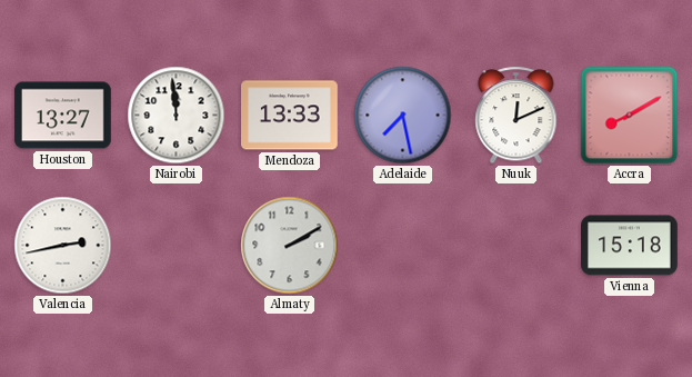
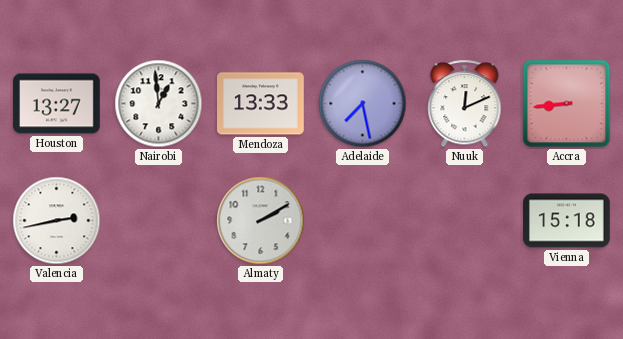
Nairobi: 11:59 -> 12:59
Accra: 8:10 -> 8:44
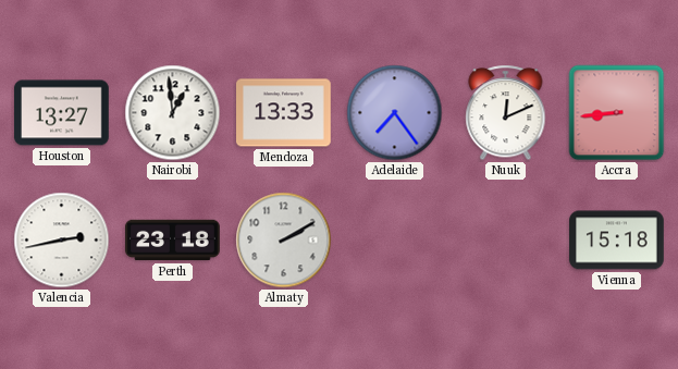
Adelaide: 7:28 -> 7:24
Perth: none -> 23:18
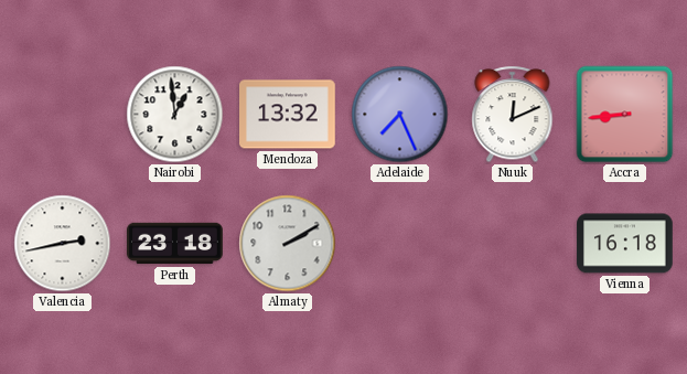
Houston: 13:27 -> none
Mendoza: 13:33 -> 13:32
Adelaide: 7:24 -> 7:26
Vienna: 15:18 -> 16:18
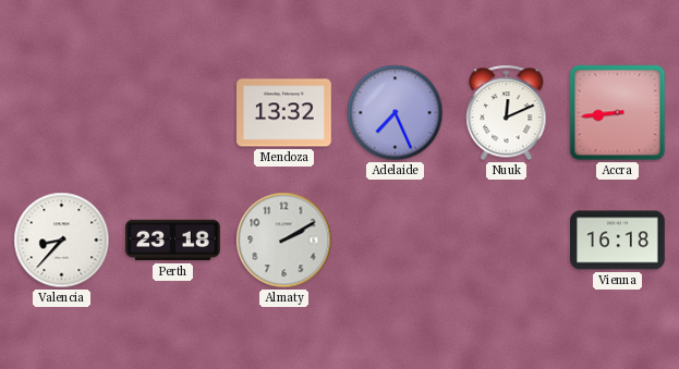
Nairobi: 12:59 -> none
Valencia: 2:43 -> 8:37
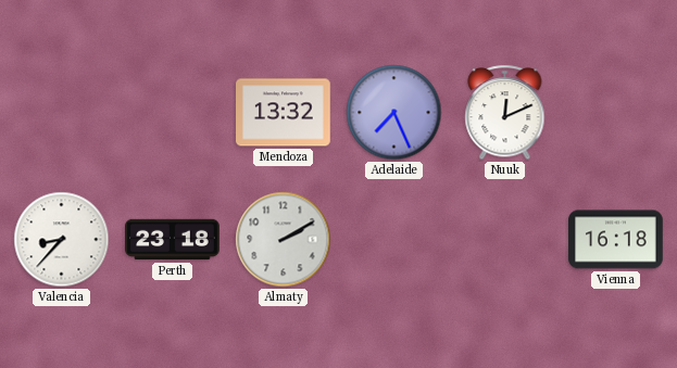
Accra: 8:44 -> none
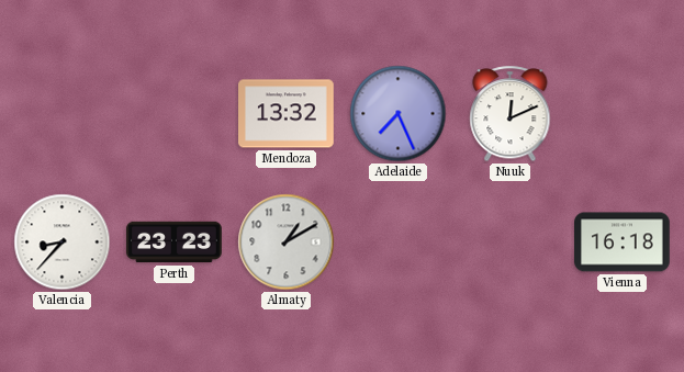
Perth: 23:18 -> 23:23
Almaty: 2:10 -> 1:10
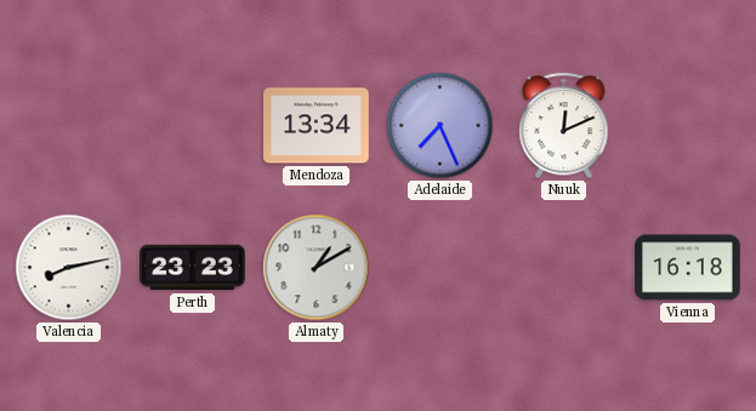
Mendoza: 13:32 -> 13:34
Valencia: 8:37 -> 8:13
